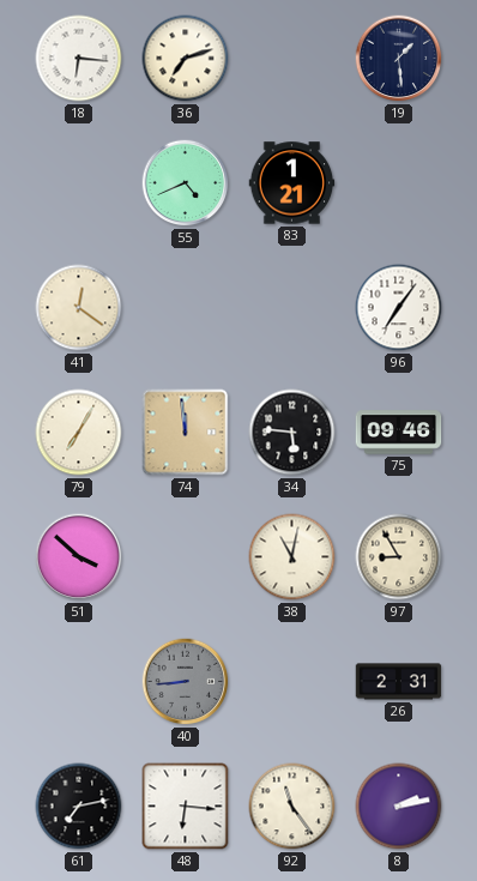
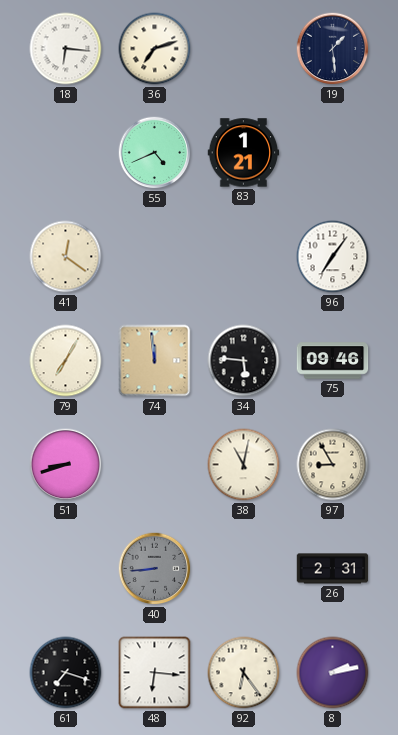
51: 3:52 -> 8:42
61: 7:13 -> 7:18
92: 11:24 -> 6:24
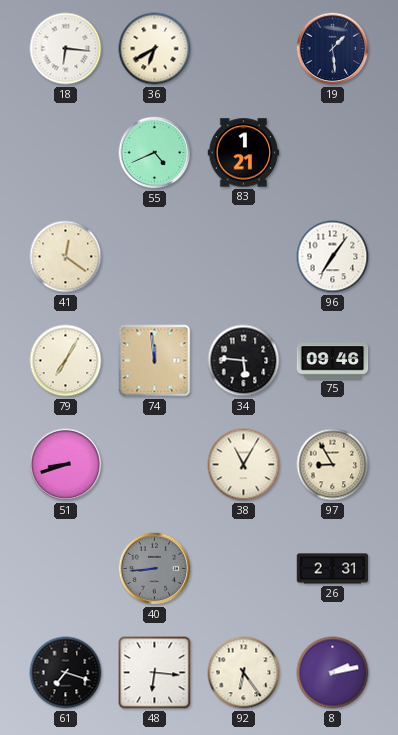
36: 7:12 -> 6:40
38: 11:02 -> 11:05
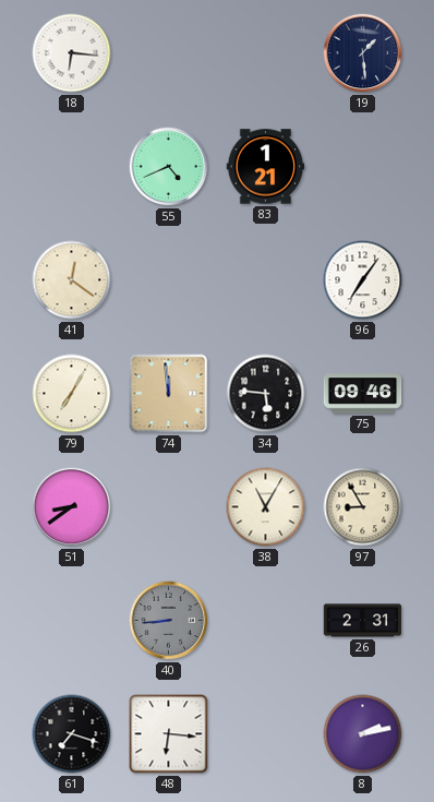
36: 6:40 -> none
51: 8:42 -> 8:39
92: 6:24 -> none
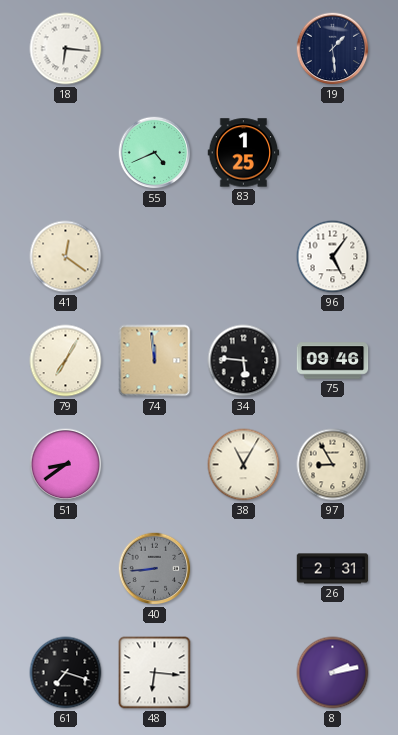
83: 1:21 -> 1:25
96: 7:06 -> 5:06
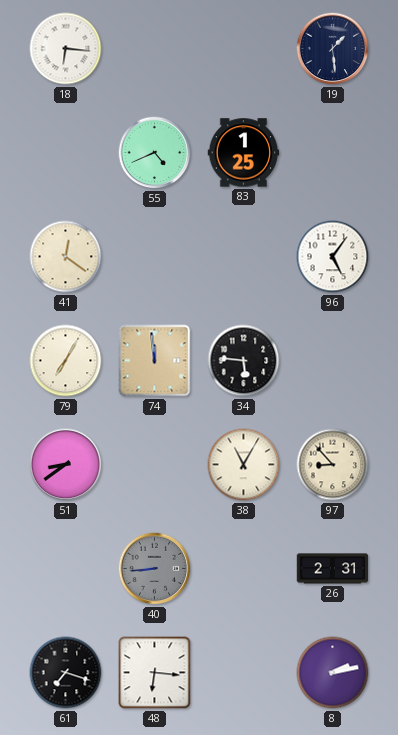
75: 09:46 -> none
97: 8:55 -> 8:53
